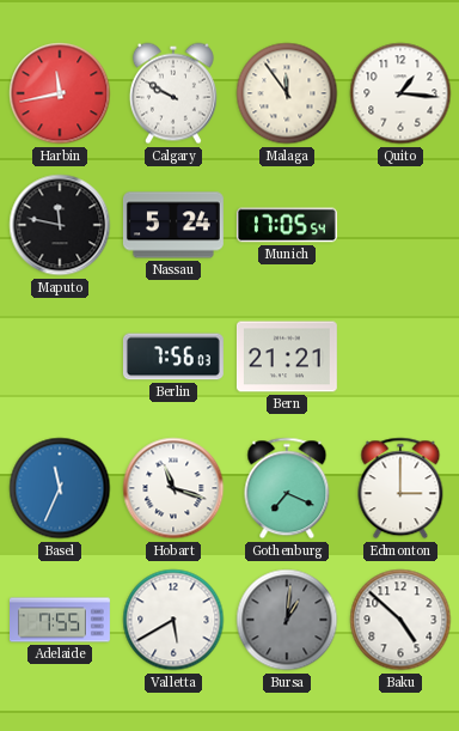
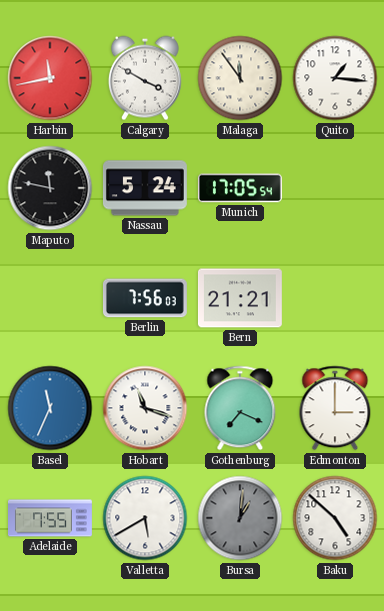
Calgary: 9:50 -> 3:50
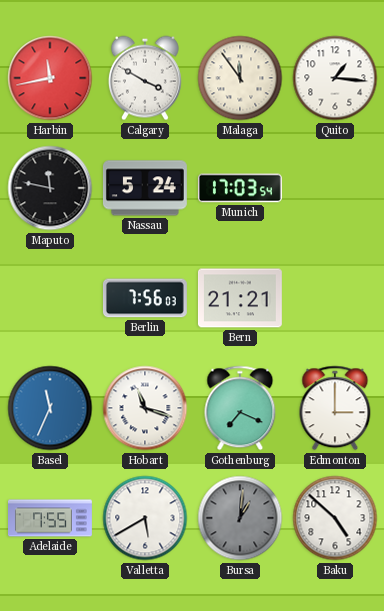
Munich: 17:05 -> 17:03
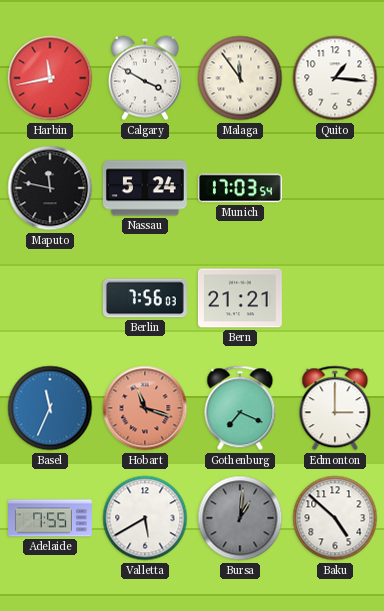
Hobart dial: white -> salmon
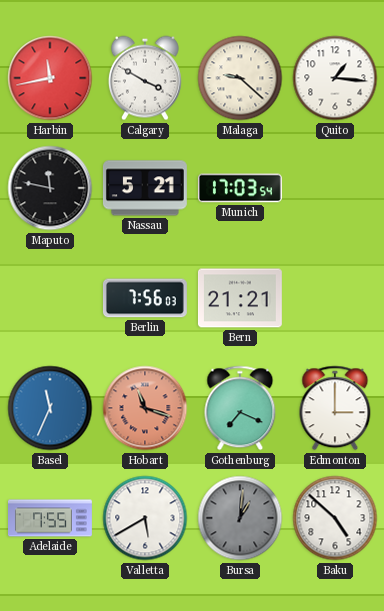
Malaga: 11:54 -> 9:22
Nassau: 5:24 -> 5:21
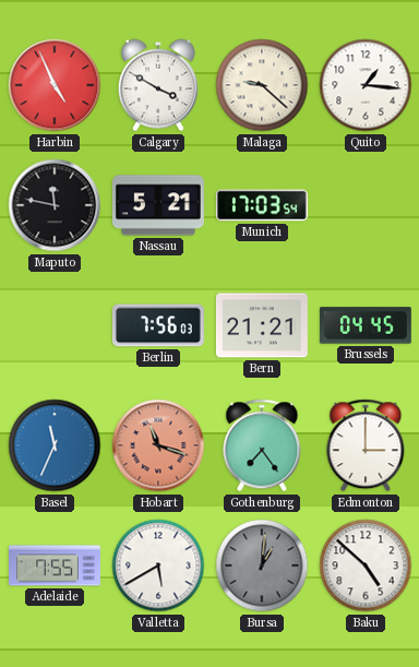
Harbin: 11:43 -> 4:56
Brussels: none -> 04:45
Gothenburg: 7:19 -> 7:24
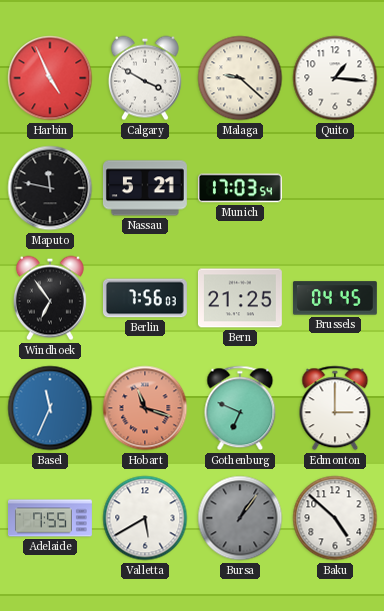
Windhoek: none -> 6:54
Bern: 21:21 -> 21:25
Gothenburg: 7:24 -> 6:49
Bursa: 1:01 -> 1:06
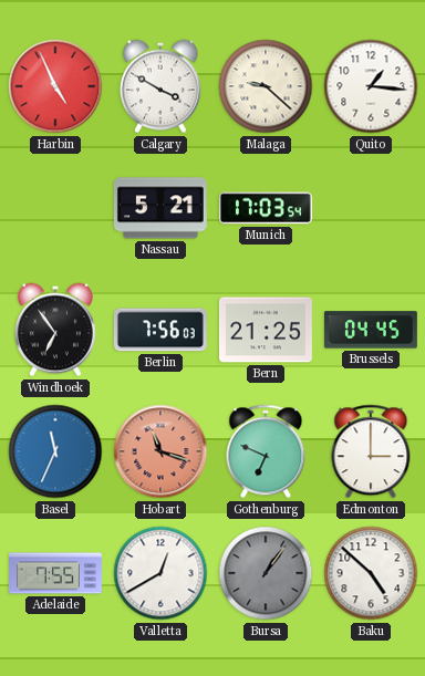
Maputo: 11:47 -> none
Valletta: 5:40 -> 12:40
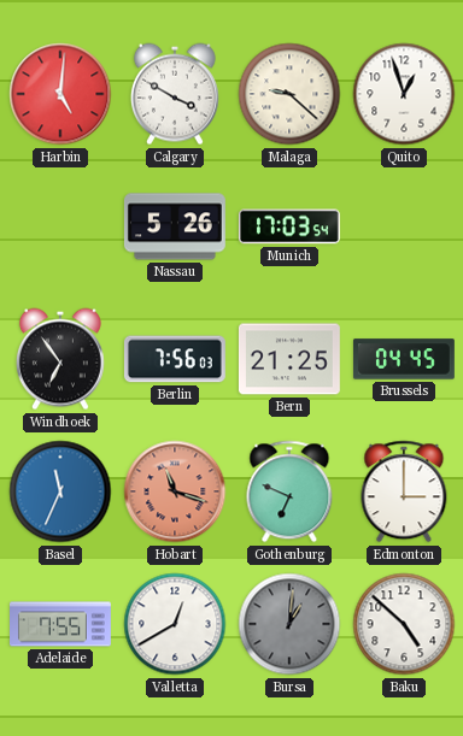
Harbin: 4:56 -> 5:01
Quito: 1:16 -> 12:57
Nassau: 5:21 -> 5:26
Bursa: 1:06 -> 1:01
